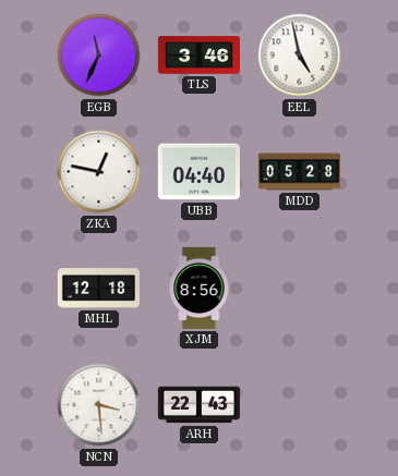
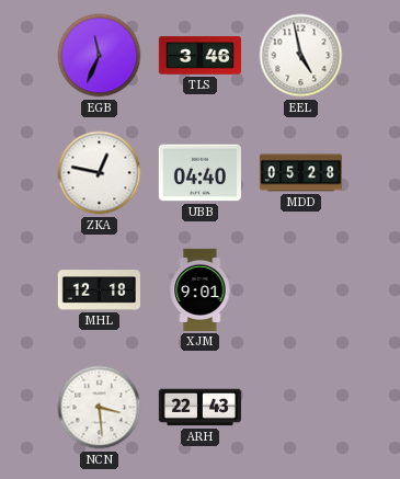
XJM: 8:56 -> 9:01
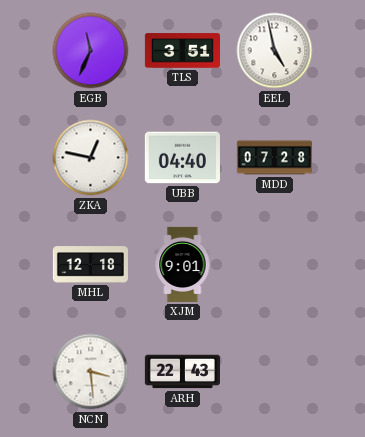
TLS: 3:46 -> 3:51
MDD: 05:28 -> 07:28
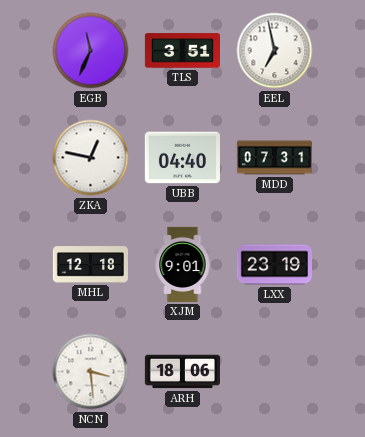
EEL: 4:58 -> 6:58
MDD: 07:28 -> 07:31
LXX: none -> 23:19
ARH: 22:43 -> 18:06
